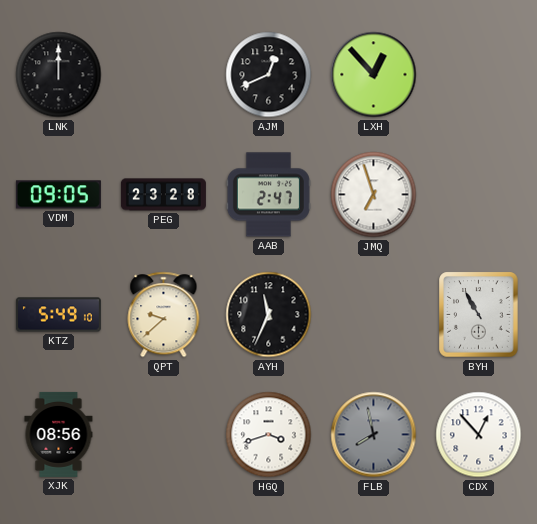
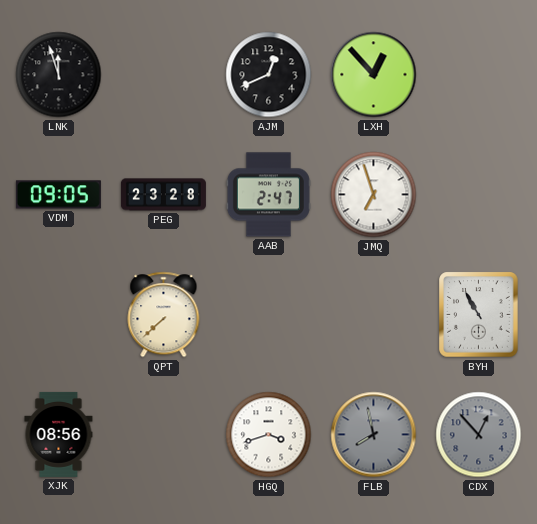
LNK: 12:00 -> 11:57
KTZ: 5:49 -> none
QPT: 9:38 -> 7:38
AYH: 11:34 -> none
CDX dial: white -> grey
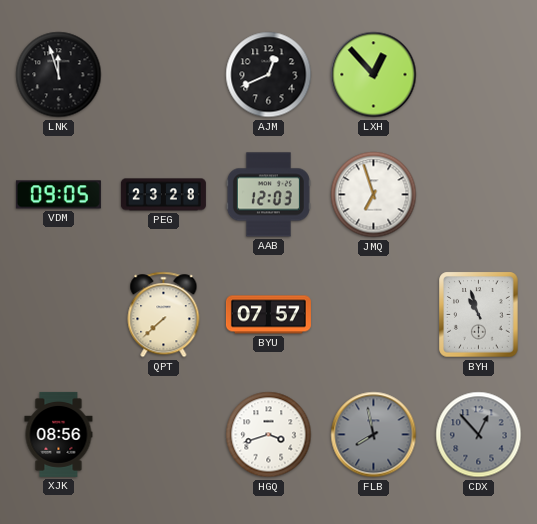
AAB: 2:47 -> 12:03
BYU: none -> 07:57
BYH: 10:55 -> 10:57
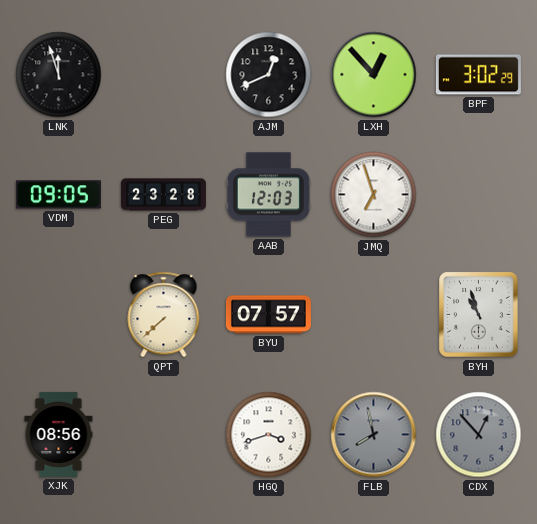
BPF: none -> 3:02
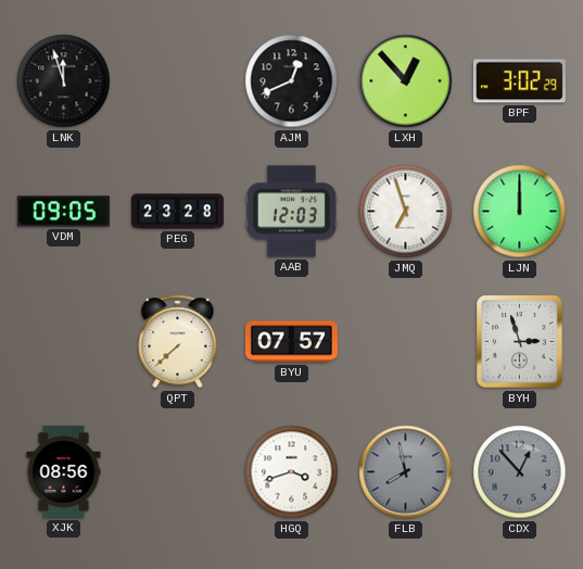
LJN: none -> 12:00
BYH: 10:57 -> 2:57
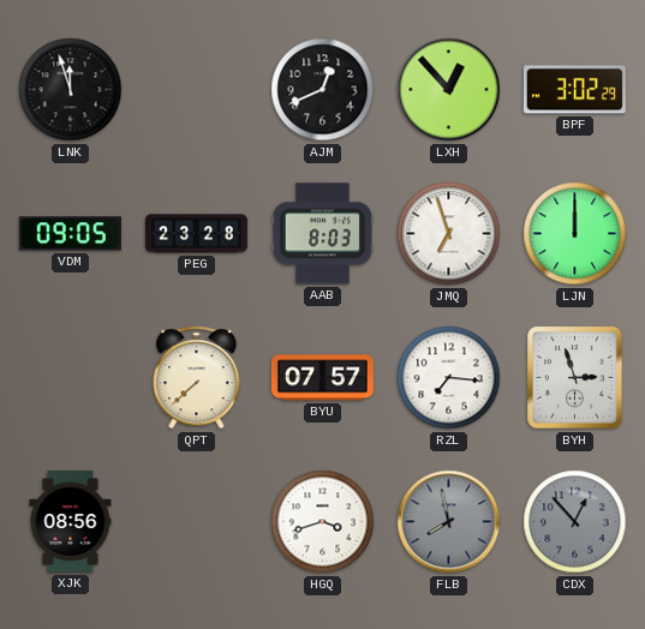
AAB: 12:03 -> 8:03
RZL: none -> 7:16
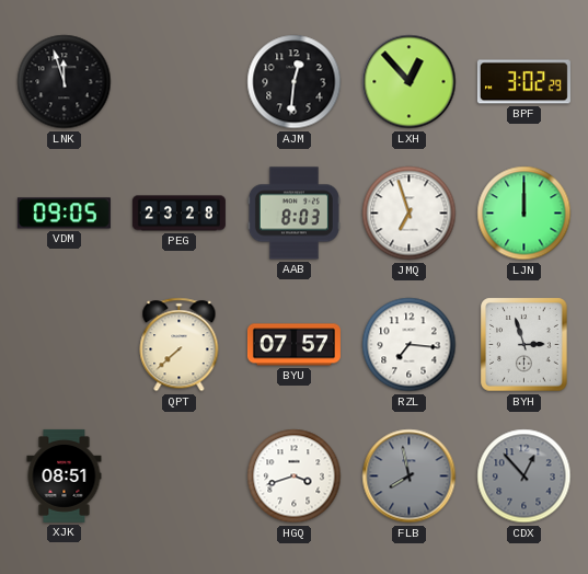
AJM: 12:41 -> 12:31
XJK: 08:56 -> 08:51
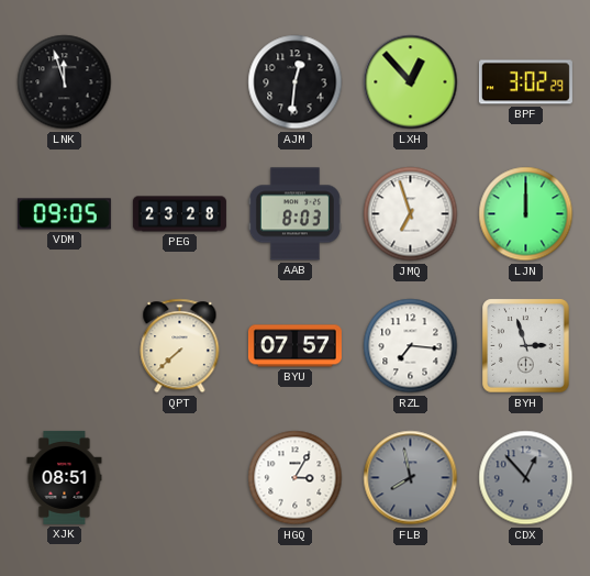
HGQ: 3:42 -> 3:05
